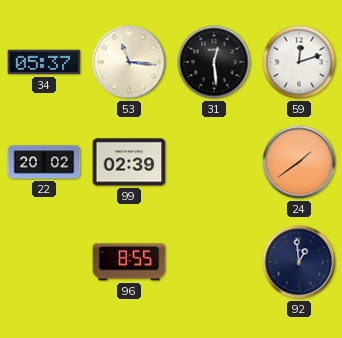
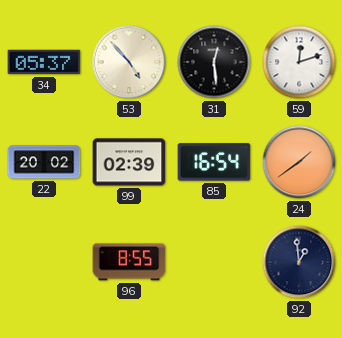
53: 11:16 -> 4:53
85: none -> 16:54
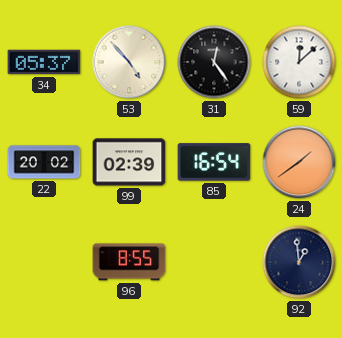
31: 12:29 -> 12:24
59: 12:12 -> 12:08
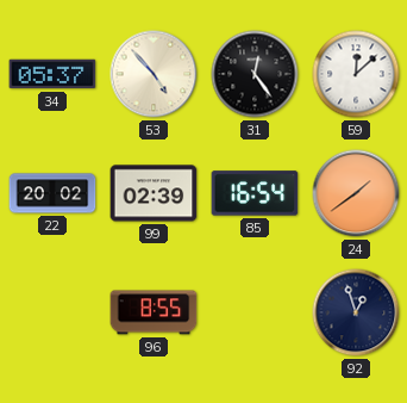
92: 12:59 -> 12:57
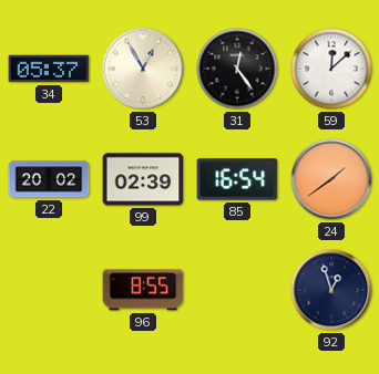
53: 4:53 -> 12:55
